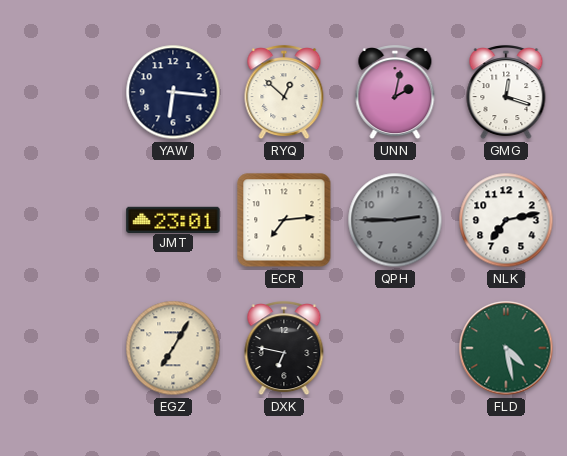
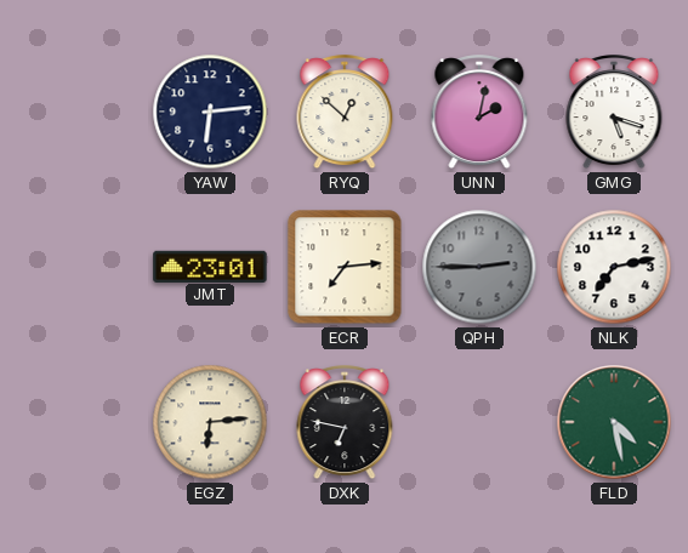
YAW: 6:16 -> 6:14
GMG: 12:18 -> 5:18
EGZ: 7:05 -> 6:14
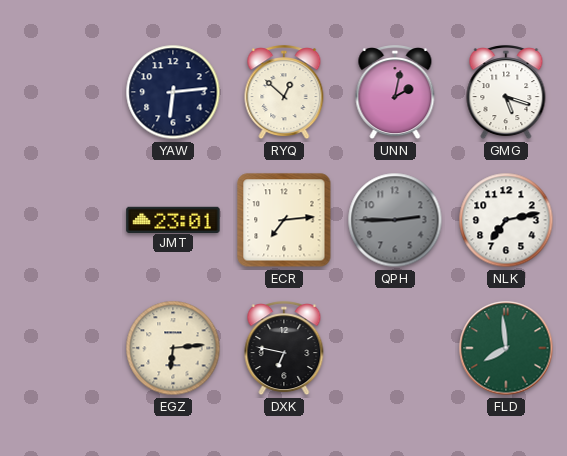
FLD: 4:28 -> 7:59
